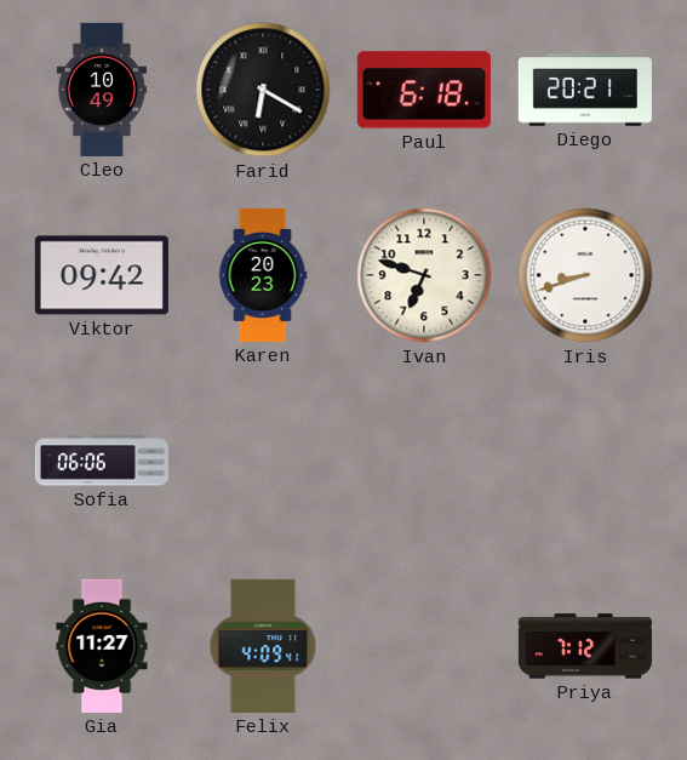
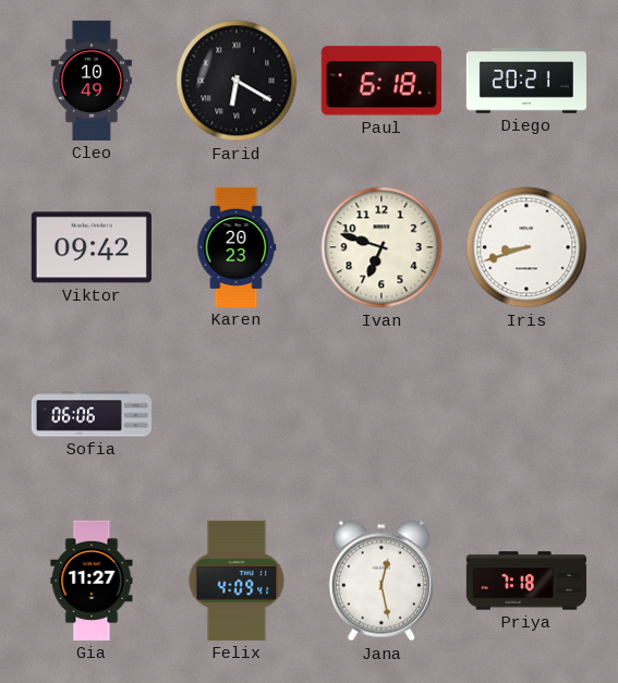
Jana: none -> 12:28
Priya: 7:12 -> 7:18
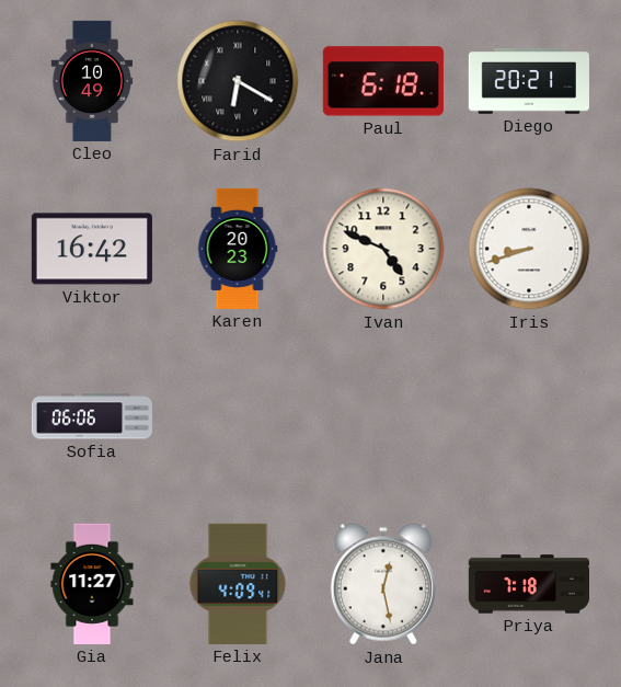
Viktor: 09:42 -> 16:42
Ivan: 6:48 -> 4:49
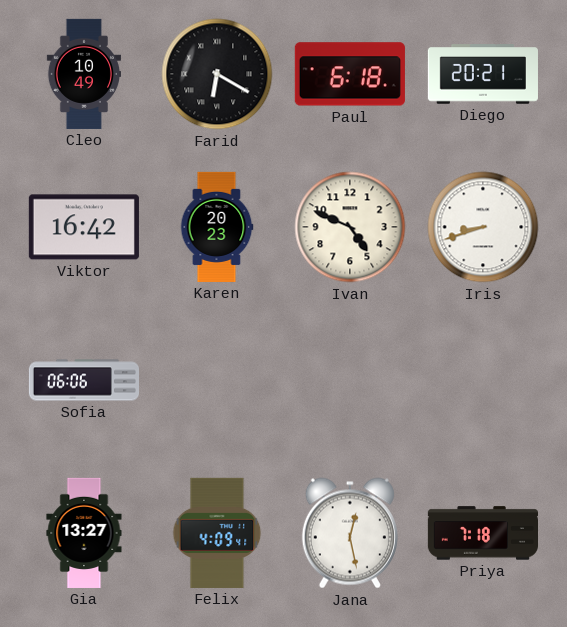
Gia: 11:27 -> 13:27
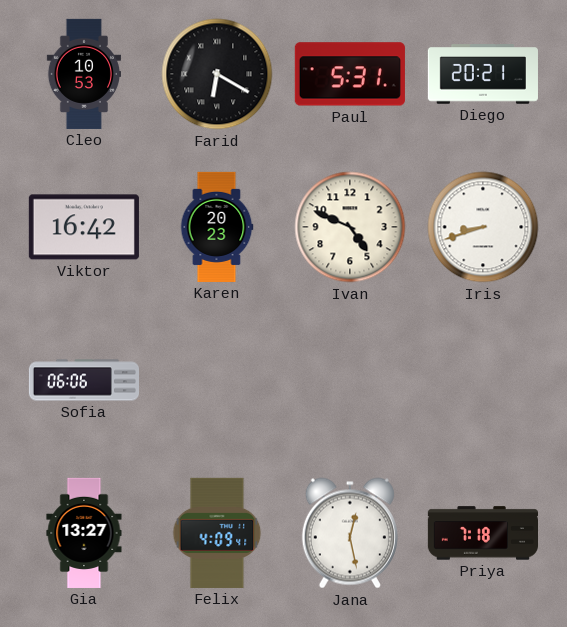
Cleo: 10:49 -> 10:53
Paul: 6:18 -> 5:31
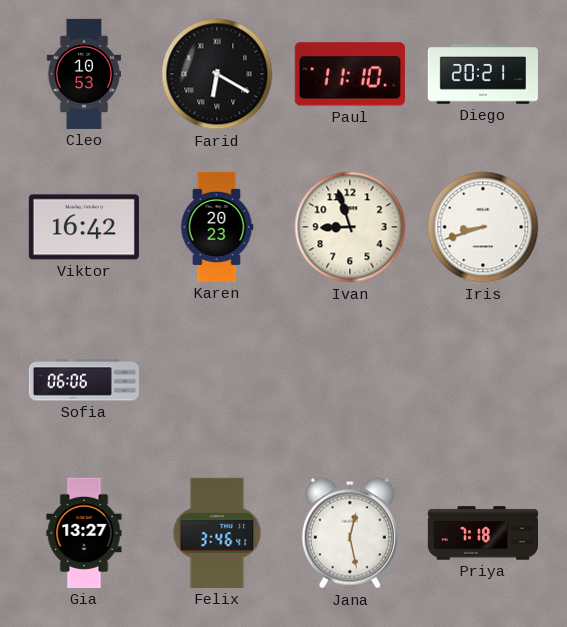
Paul: 5:31 -> 11:10
Ivan: 4:49 -> 8:57
Felix: 4:09 -> 3:46
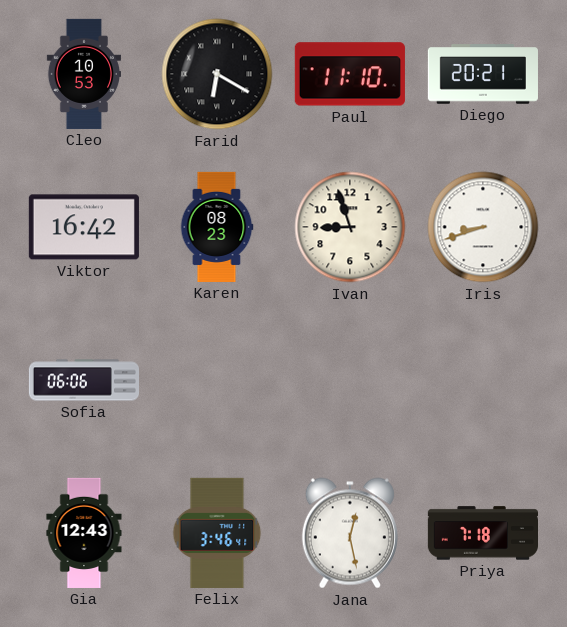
Karen: 20:23 -> 08:23
Gia: 13:27 -> 12:43
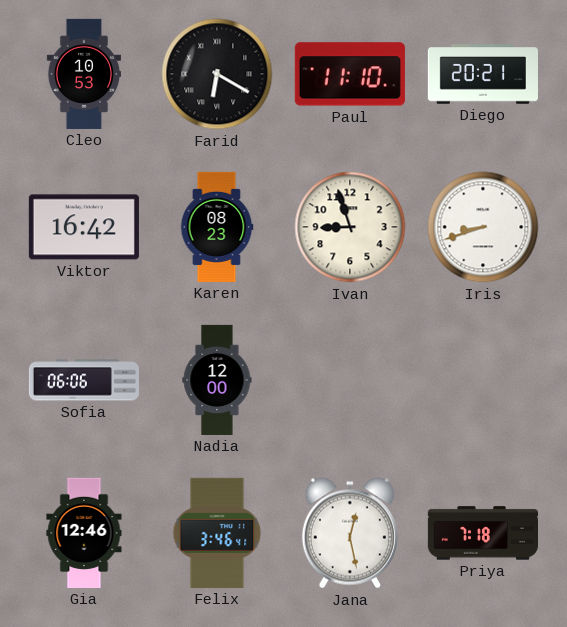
Nadia: none -> 12:00
Gia: 12:43 -> 12:46
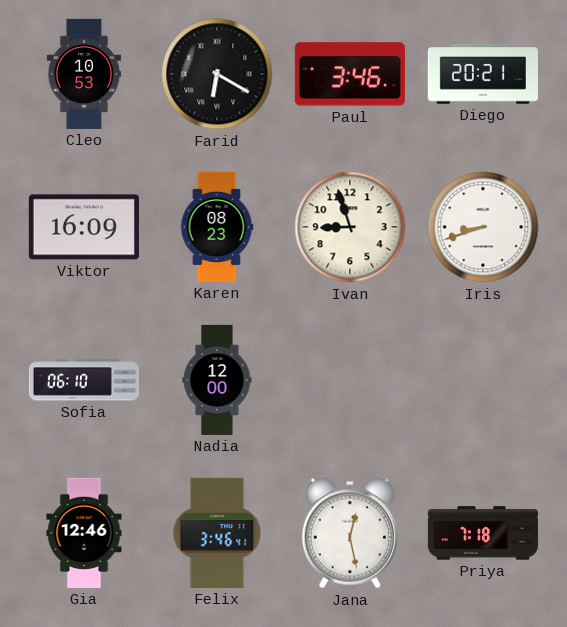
Paul: 11:10 -> 3:46
Viktor: 16:42 -> 16:09
Sofia: 06:06 -> 06:10
